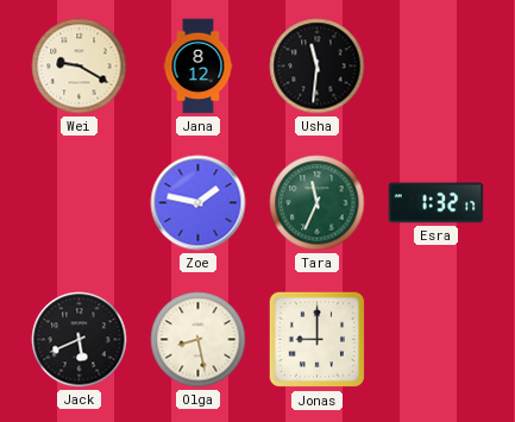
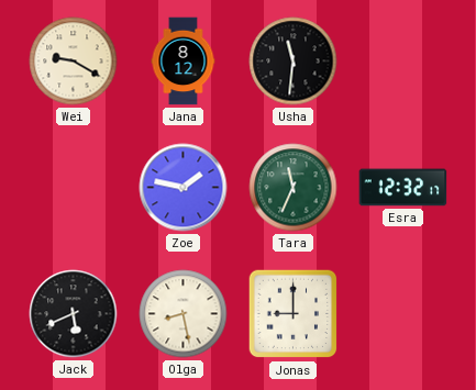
Esra: 1:32 -> 12:32
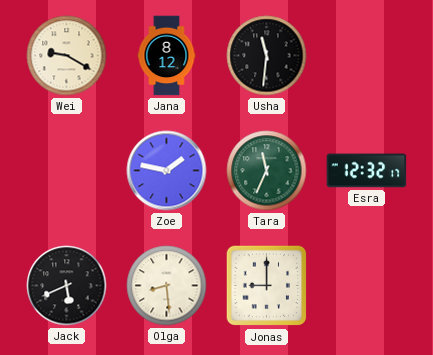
Olga: 8:28 -> 8:29
